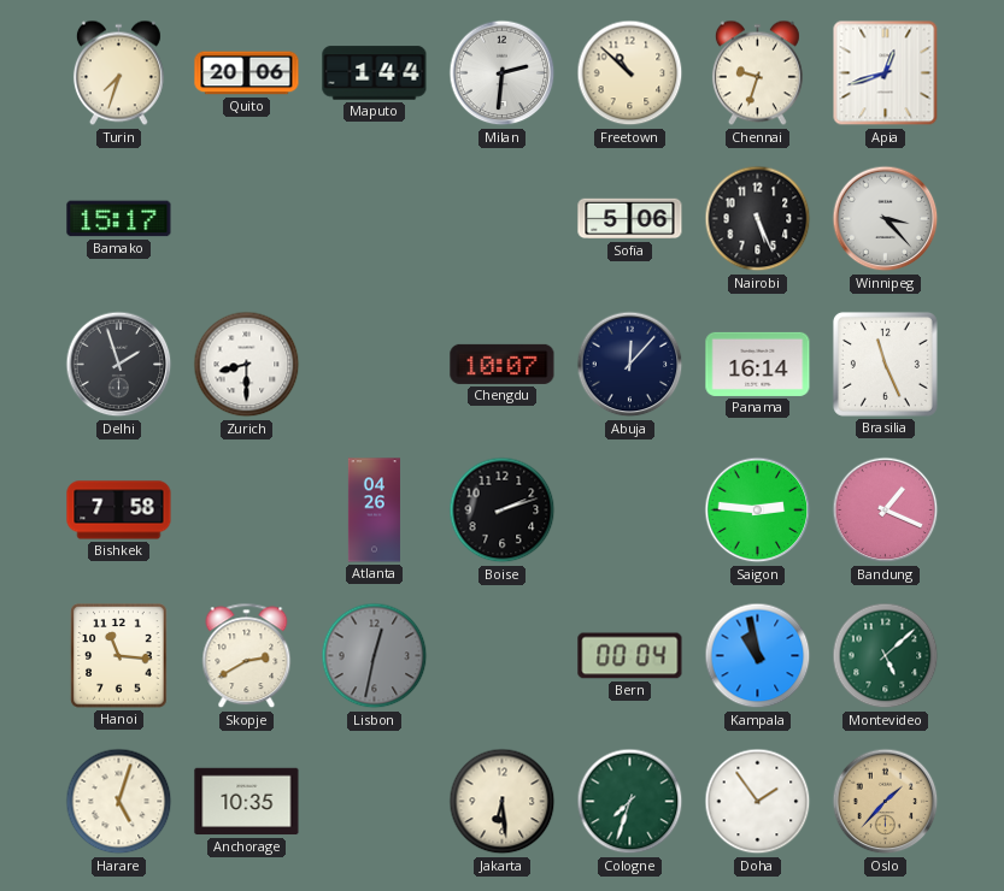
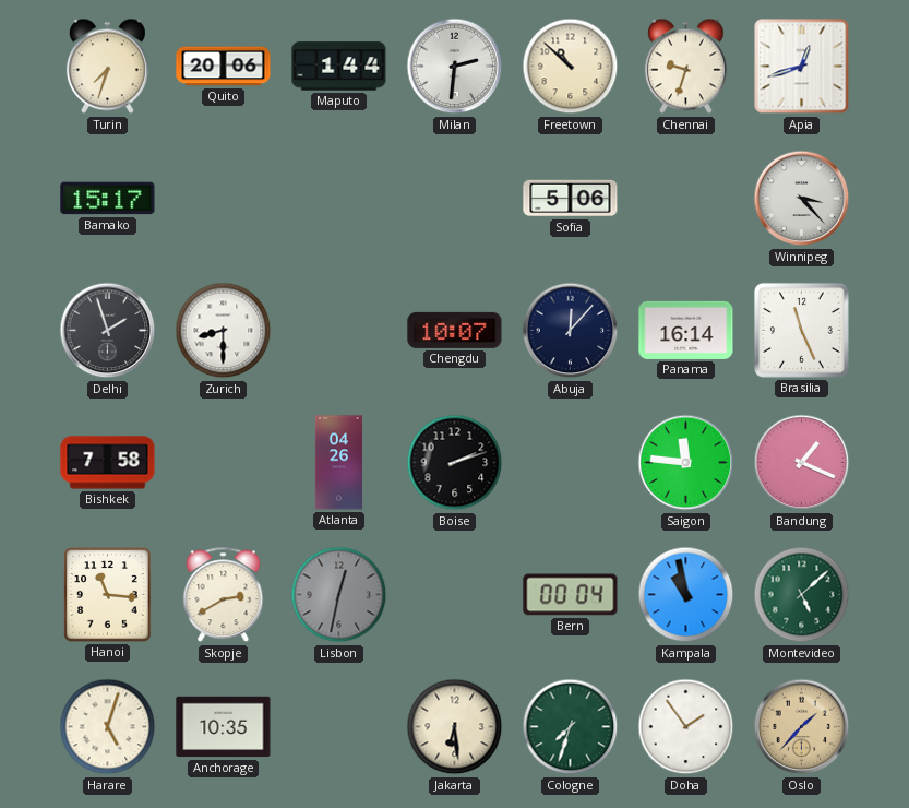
Nairobi: 5:26 -> none
Saigon: 2:46 -> 11:46
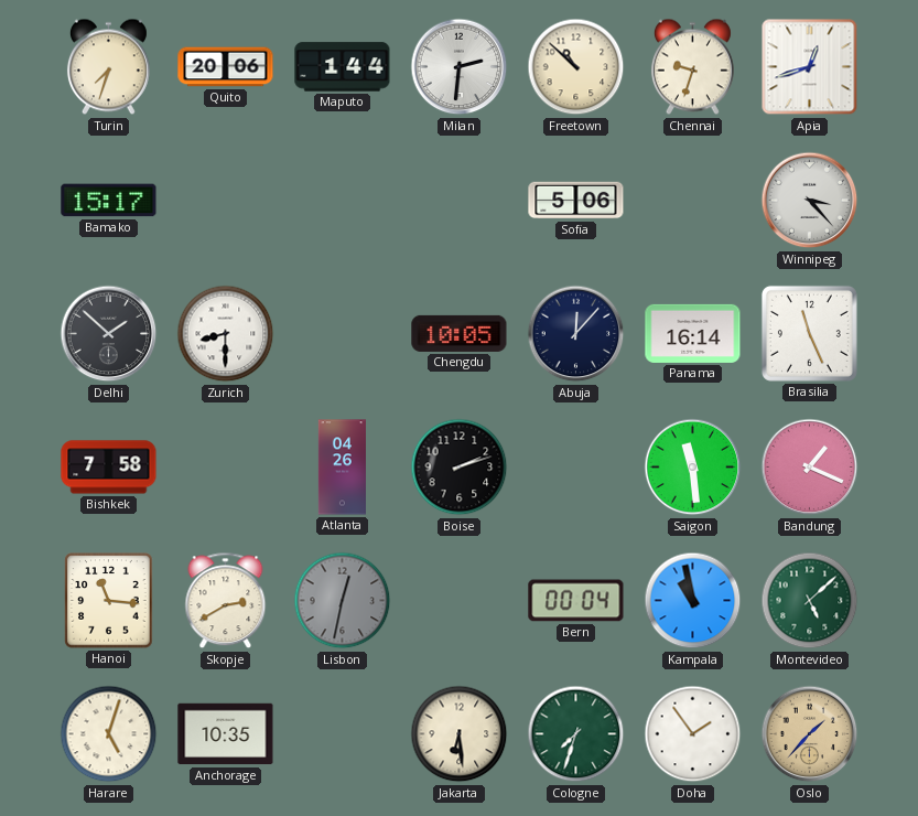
Delhi: 1:57 -> 1:52
Chengdu: 10:07 -> 10:05
Saigon: 11:46 -> 11:29
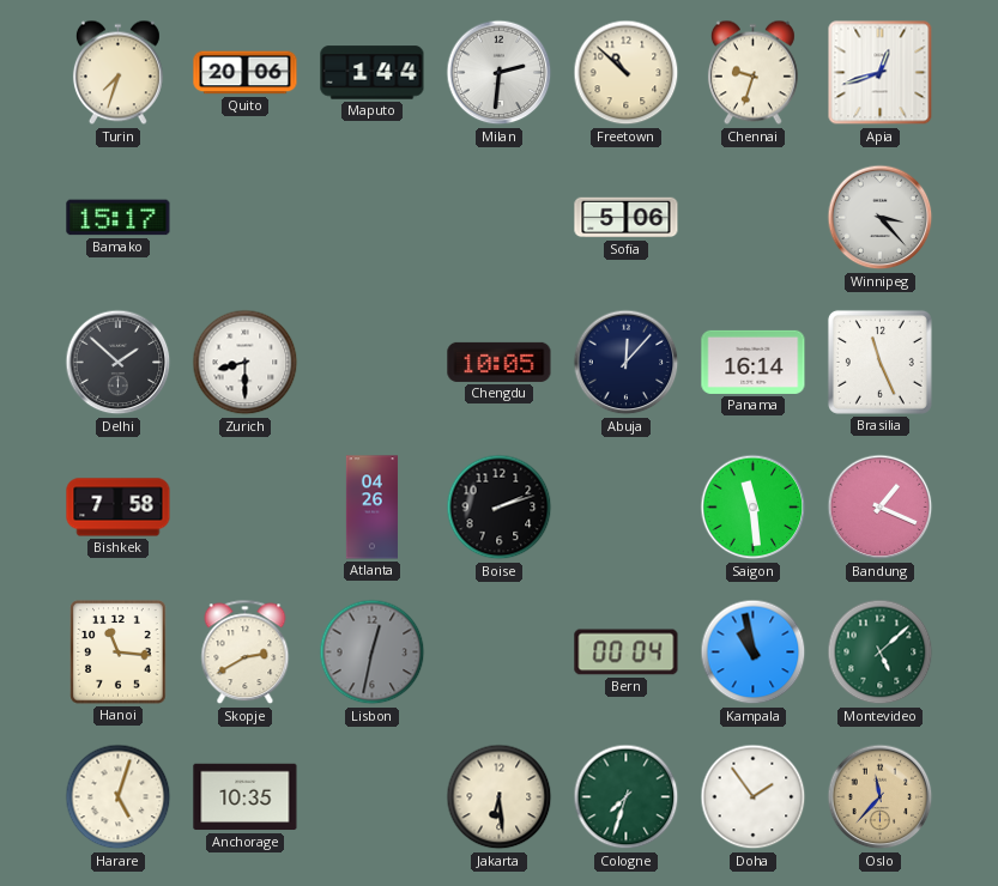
Oslo: 1:37 -> 11:37
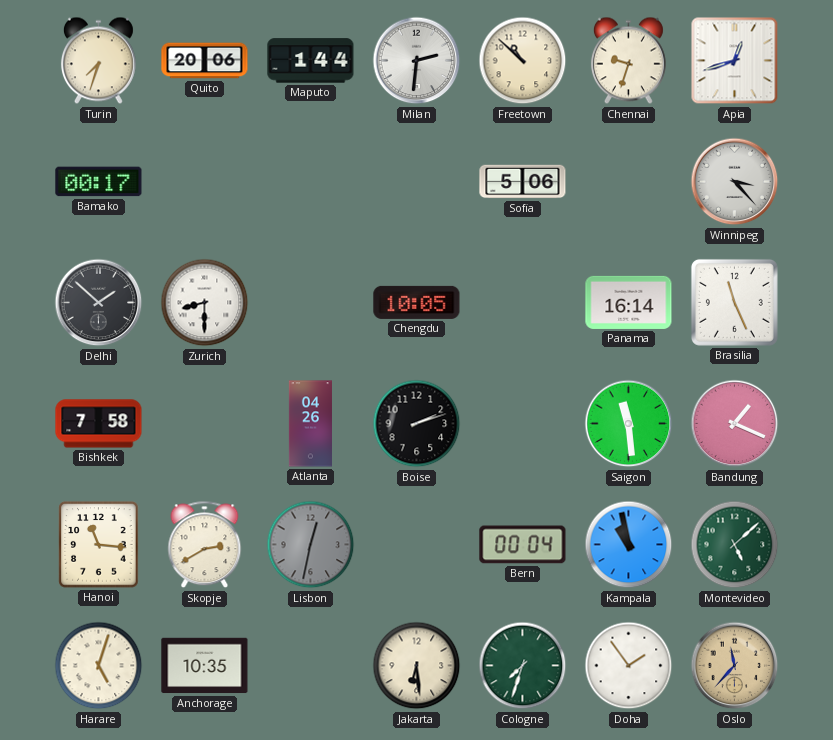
Bamako: 15:17 -> 00:17
Abuja: 12:07 -> none
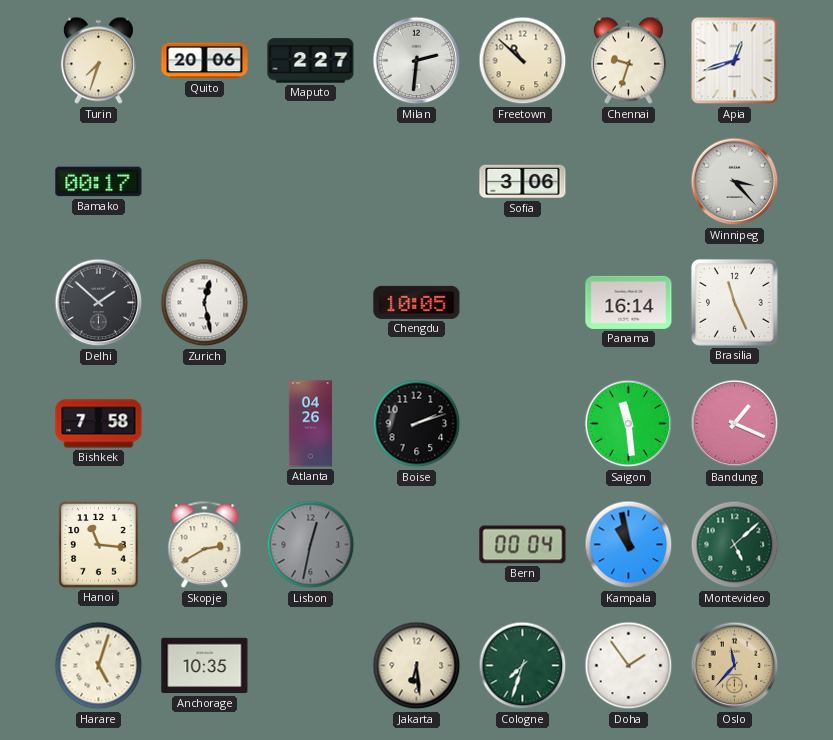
Maputo: 1:44 -> 2:27
Sofia: 5:06 -> 3:06
Zurich: 8:30 -> 12:28
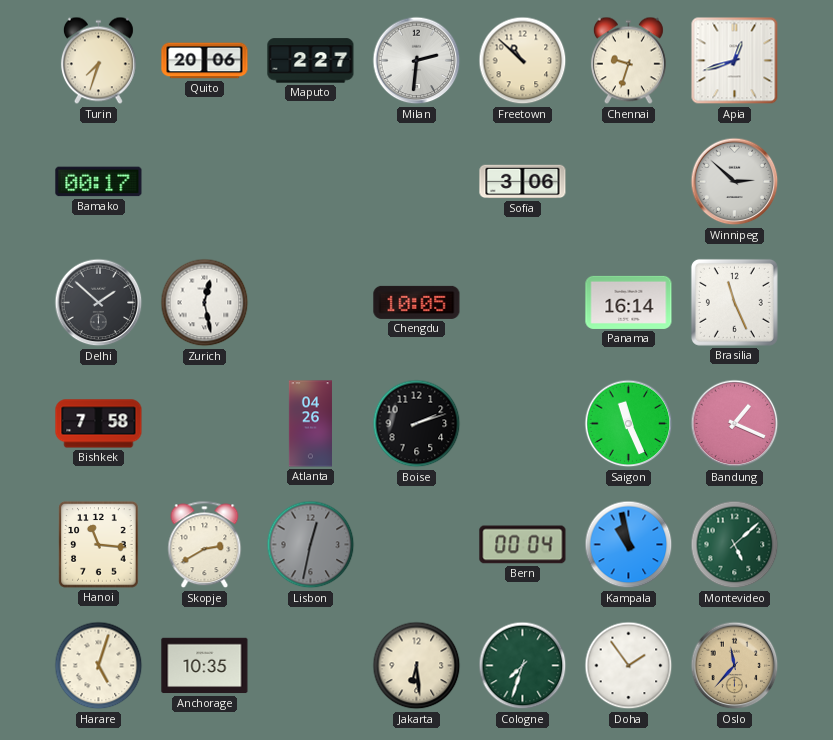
Winnipeg: 3:23 -> 2:52
Saigon: 11:29 -> 11:26
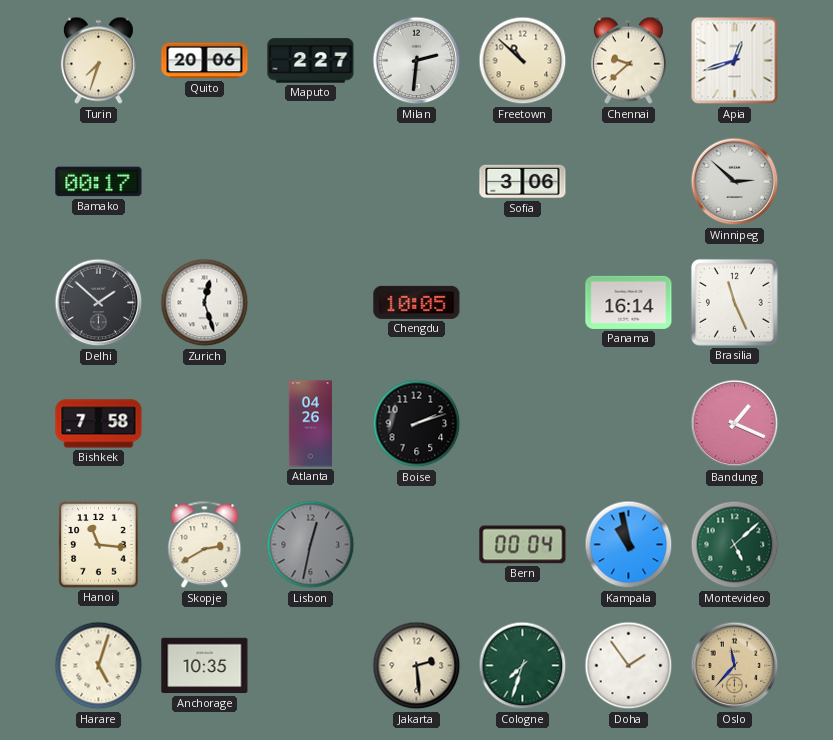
Chennai: 9:33 -> 9:38
Zurich: 12:28 -> 12:27
Saigon: 11:26 -> none
Jakarta: 6:29 -> 2:29
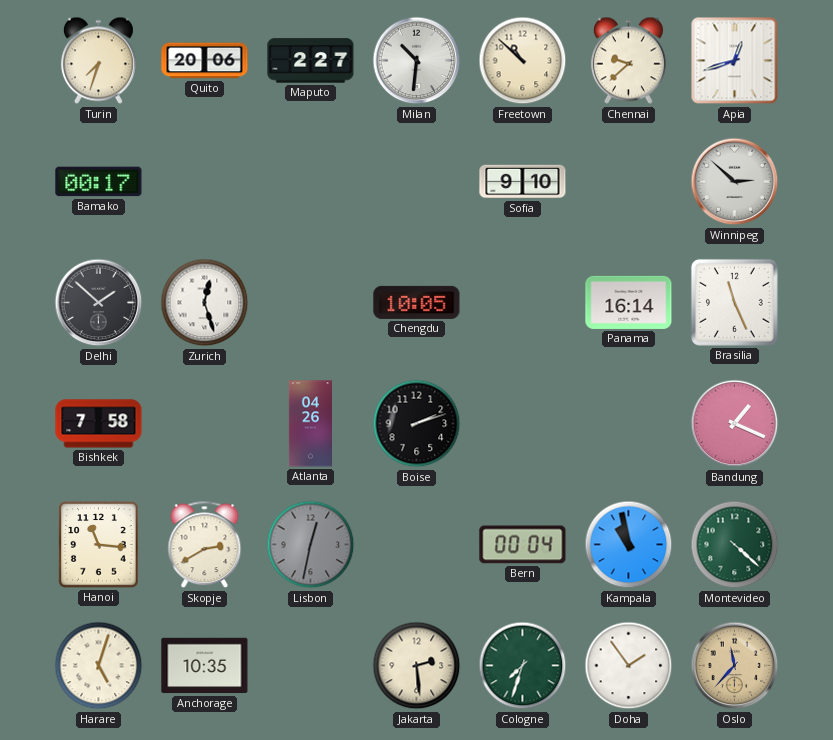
Milan: 2:31 -> 10:31
Sofia: 3:06 -> 9:10
Montevideo: 5:08 -> 4:22
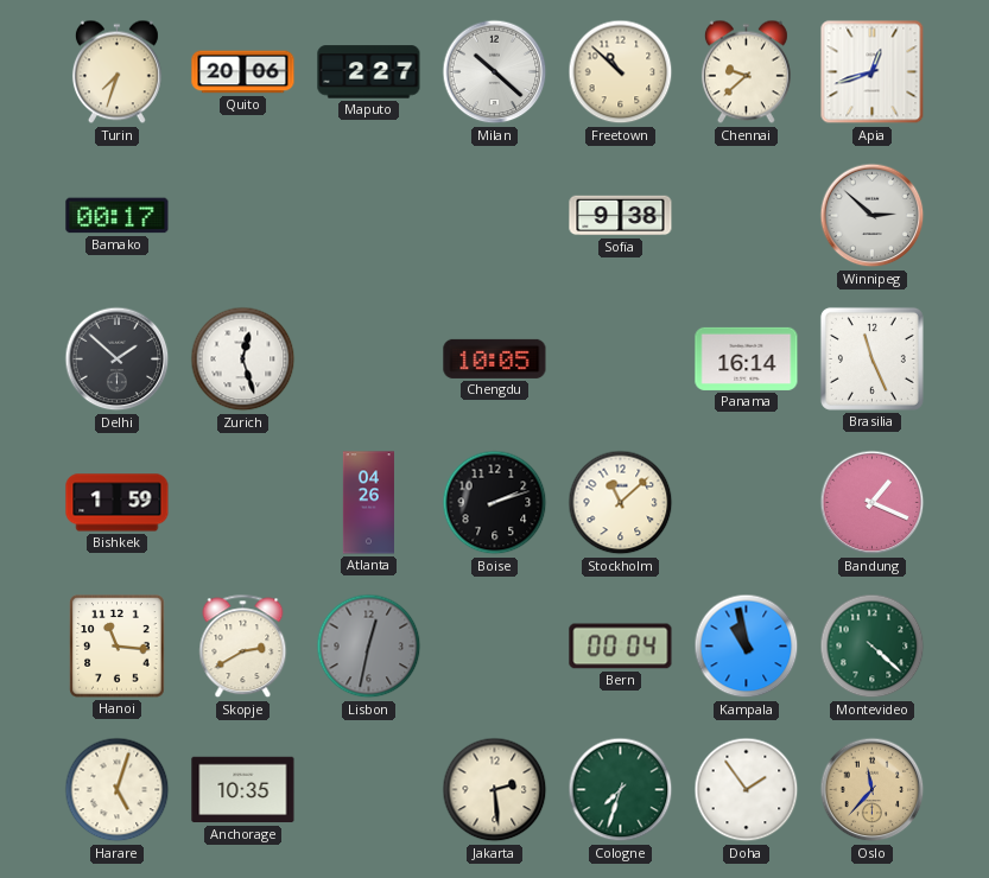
Milan: 10:31 -> 10:22
Sofia: 9:10 -> 9:38
Bishkek: 7:58 -> 1:59
Stockholm: none -> 11:08
